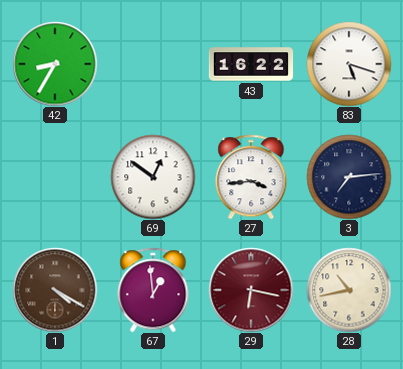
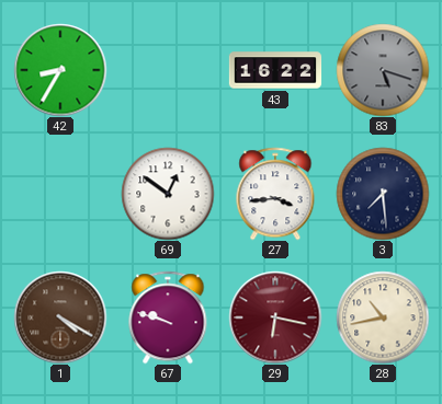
83 dial: white -> grey
3: 7:14 -> 7:29
67: 12:59 -> 9:48
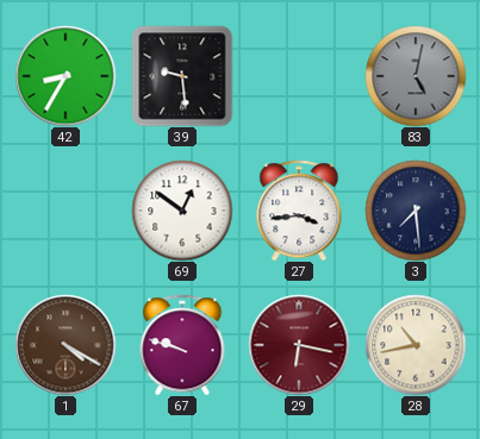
39: none -> 9:29
43: 16:22 -> none
83: 5:18 -> 5:02
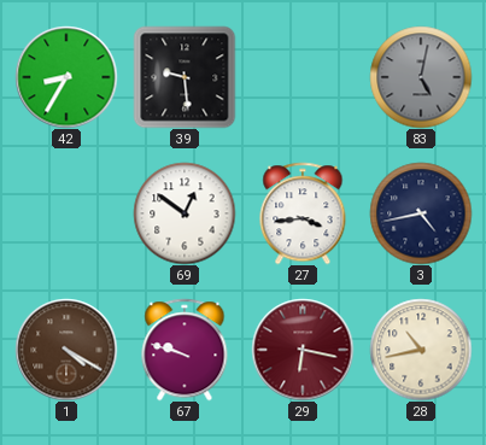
3: 7:29 -> 4:43
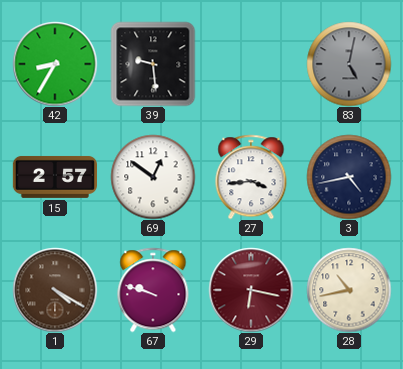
15: none -> 2:57
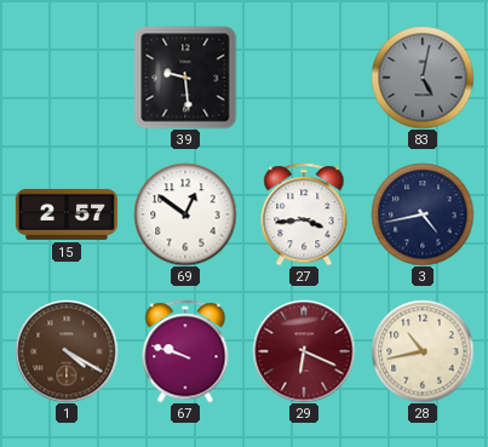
42: 8:35 -> none
29: 6:17 -> 6:19
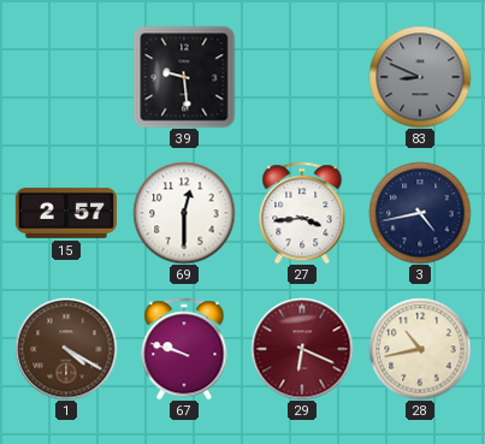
83: 5:02 -> 8:49
69: 12:51 -> 12:30
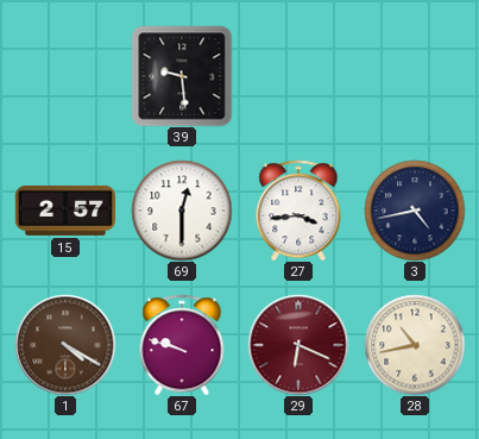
83: 8:49 -> none
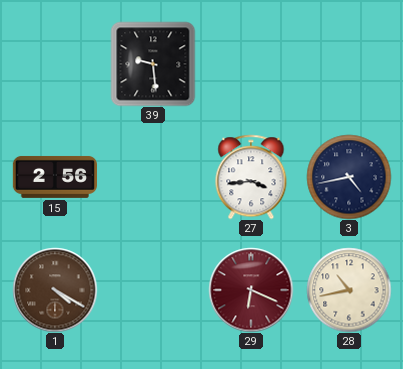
15: 2:57 -> 2:56
69: 12:30 -> none
67: 9:48 -> none
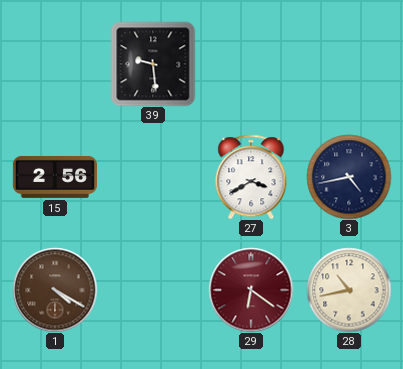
27: 3:44 -> 3:40
29: 6:19 -> 6:21
